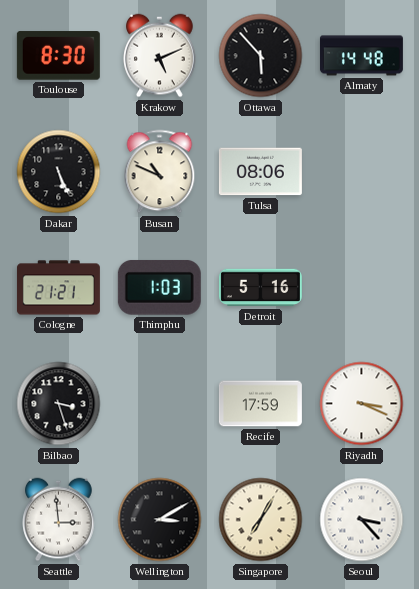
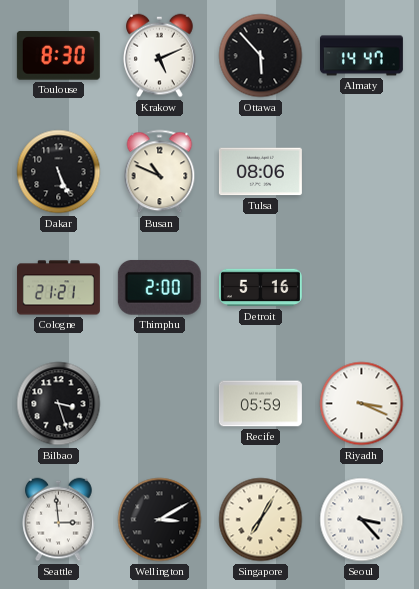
Almaty: 14:48 -> 14:47
Thimphu: 1:03 -> 2:00
Recife: 17:59 -> 05:59
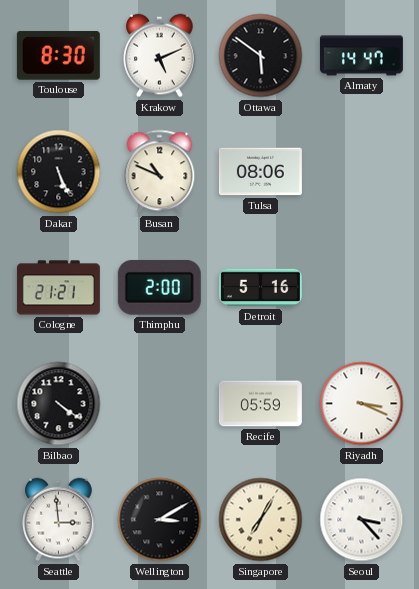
Ottawa: 5:53 -> 5:51
Bilbao: 3:27 -> 4:21
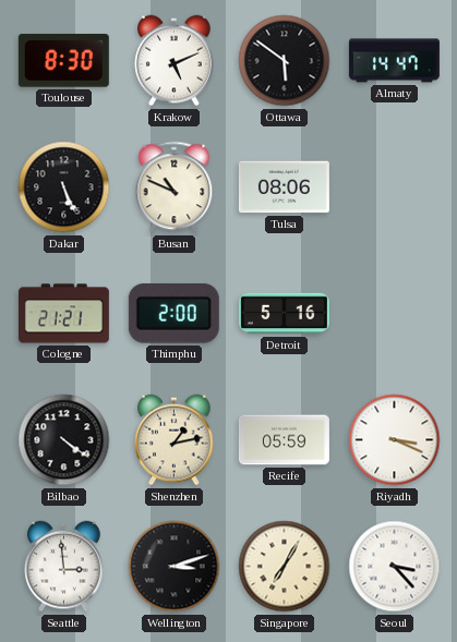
Shenzhen: none -> 1:13
Wellington: 3:10 -> 3:12
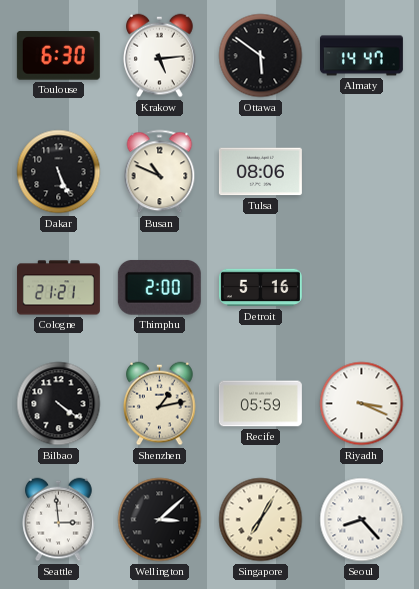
Toulouse: 8:30 -> 6:30
Krakow: 5:11 -> 5:14
Wellington: 3:12 -> 3:08
Seoul: 3:23 -> 8:23
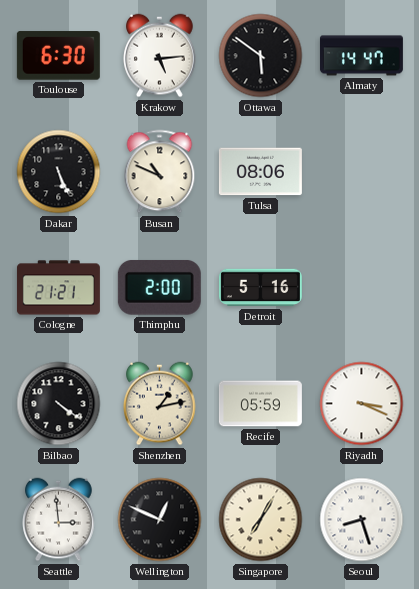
Wellington: 3:08 -> 12:49
Seoul: 8:23 -> 8:27
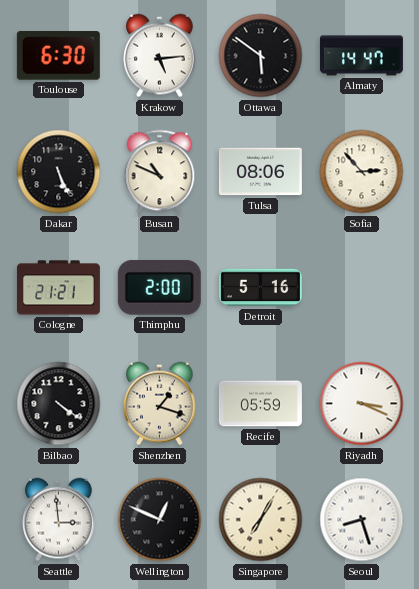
Sofia: none -> 2:53
Shenzhen: 1:13 -> 1:18
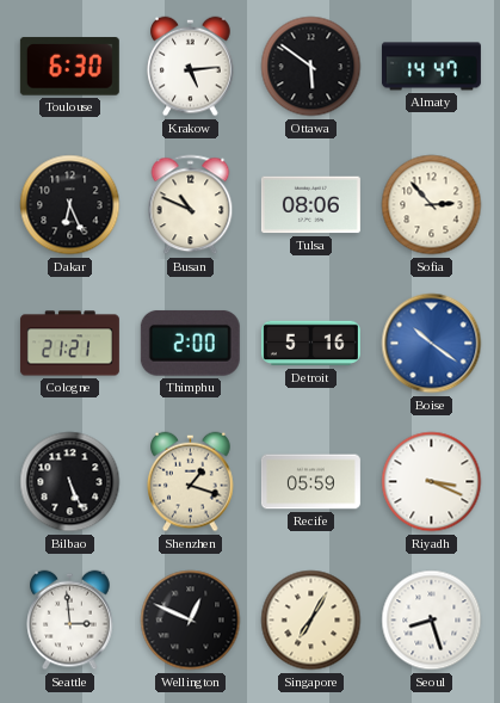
Dakar: 5:26 -> 6:26
Boise: none -> 10:21
Bilbao: 4:21 -> 5:26
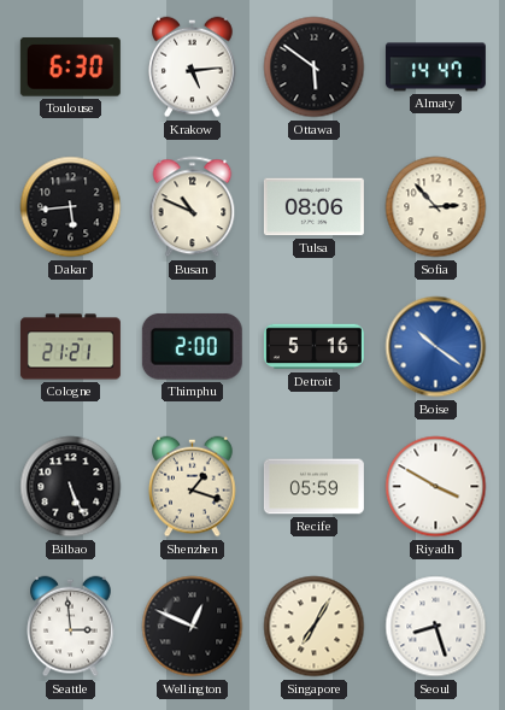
Dakar: 6:26 -> 5:44
Riyadh: 3:19 -> 3:50
